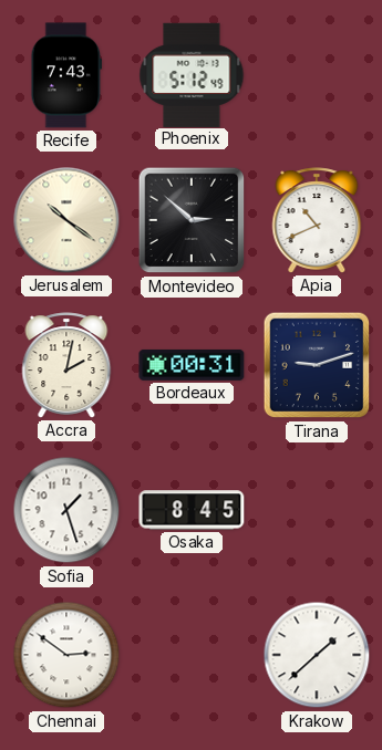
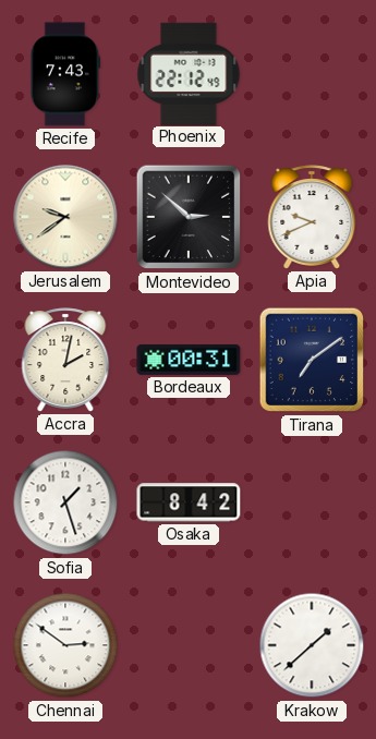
Phoenix: 5:12 -> 22:12
Jerusalem: 10:21 -> 9:39
Apia: 10:41 -> 9:41
Tirana: 9:12 -> 7:09
Osaka: 8:45 -> 8:42
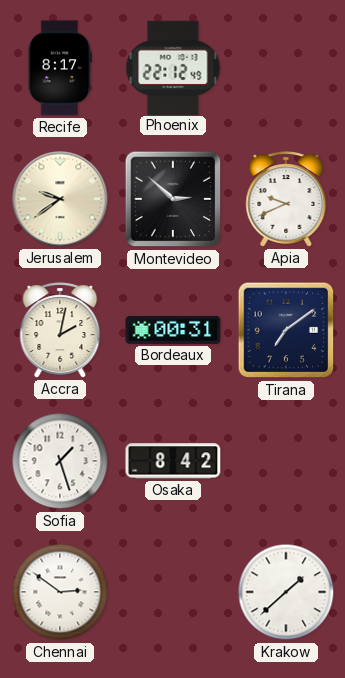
Recife: 7:43 -> 8:17
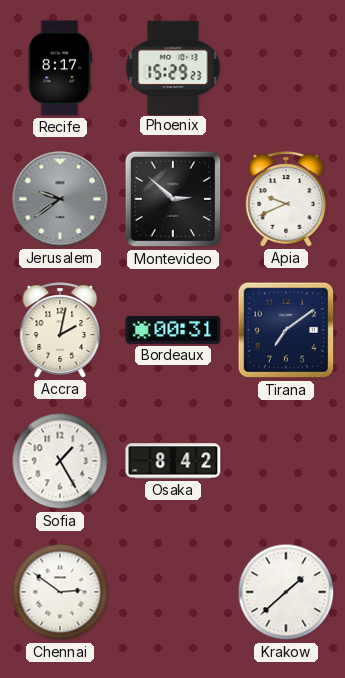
Phoenix: 22:12 -> 15:29
Jerusalem dial: cream -> grey
Sofia: 1:27 -> 1:25
